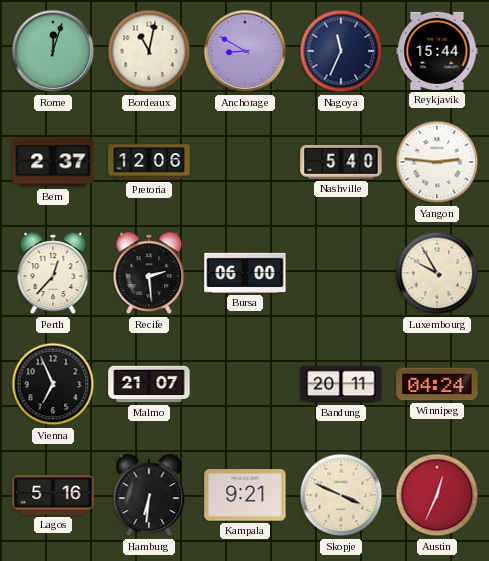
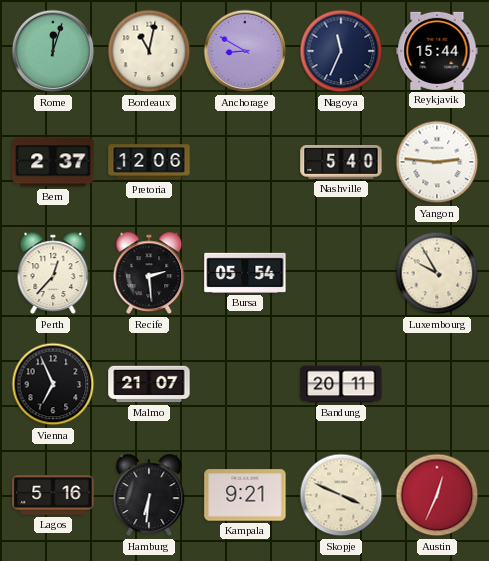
Bursa: 06:00 -> 05:54
Winnipeg: 04:24 -> none
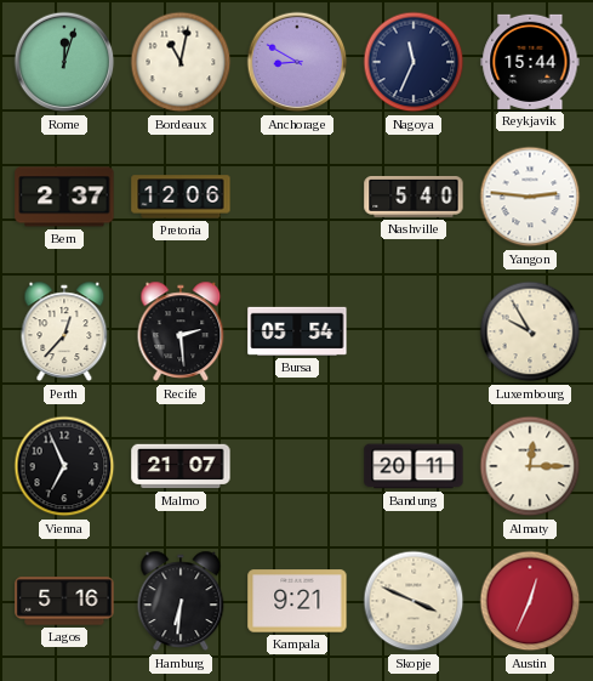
Almaty: none -> 12:15
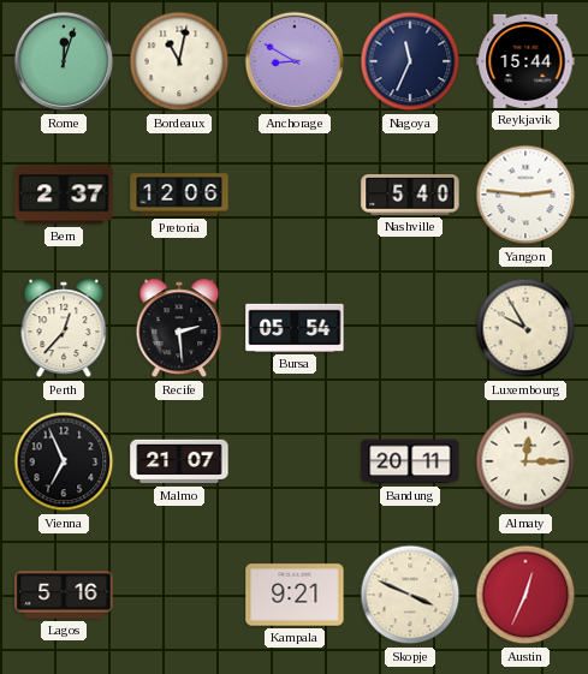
Hamburg: 6:31 -> none
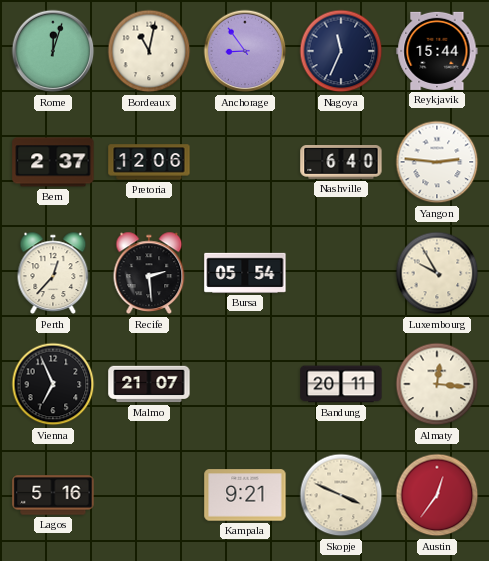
Anchorage: 8:50 -> 8:54
Nashville: 5:40 -> 6:40
Almaty: 12:15 -> 12:16
Austin: 12:34 -> 12:36
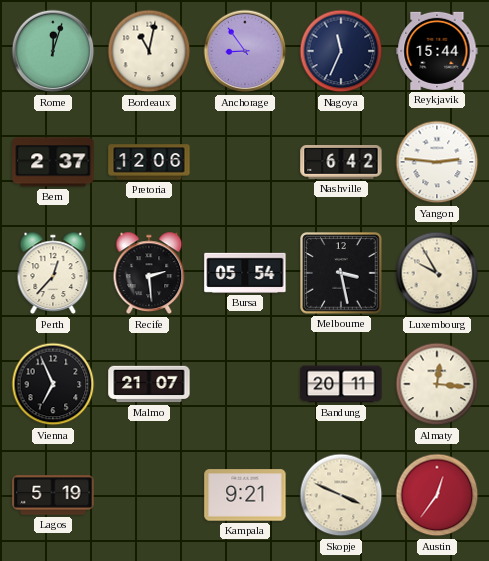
Nashville: 6:40 -> 6:42
Melbourne: none -> 3:28
Lagos: 5:16 -> 5:19
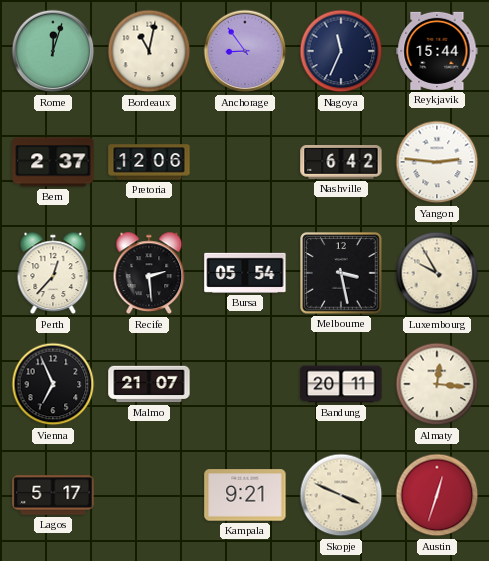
Lagos: 5:19 -> 5:17
Austin: 12:36 -> 12:33
